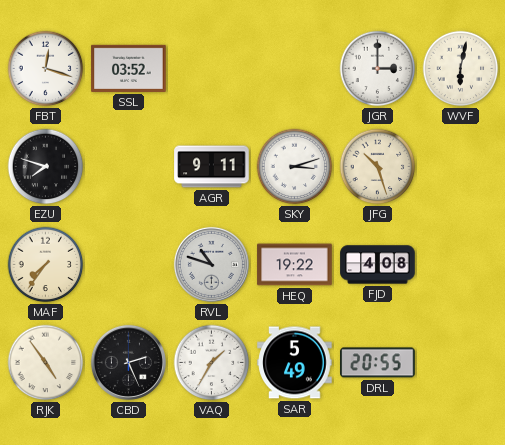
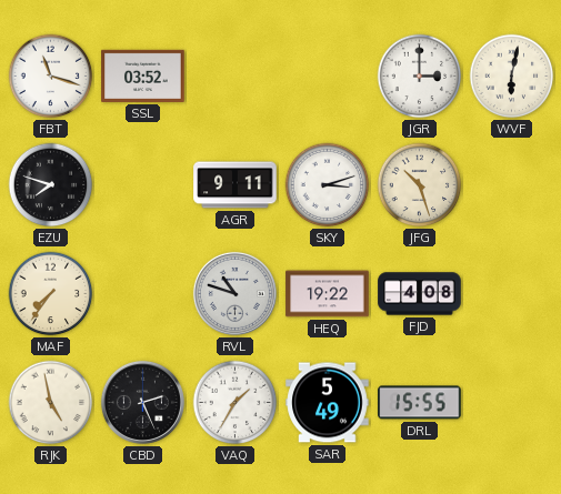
FBT: 12:18 -> 11:18
RJK: 4:54 -> 4:58
DRL: 20:55 -> 15:55
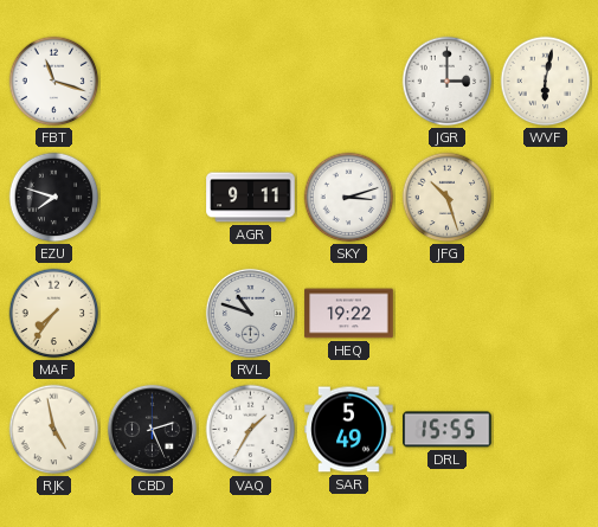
SSL: 03:52 -> none
FJD: 4:08 -> none
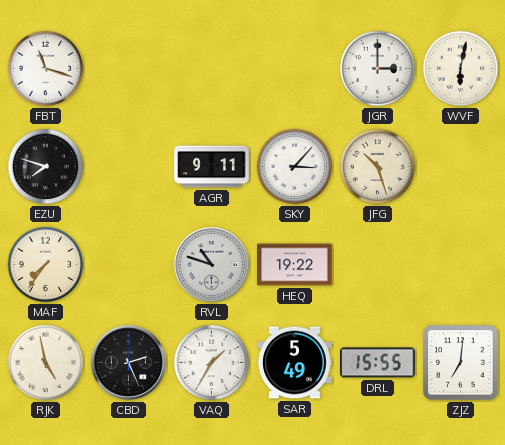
SKY: 3:12 -> 3:07
ZJZ: none -> 7:01
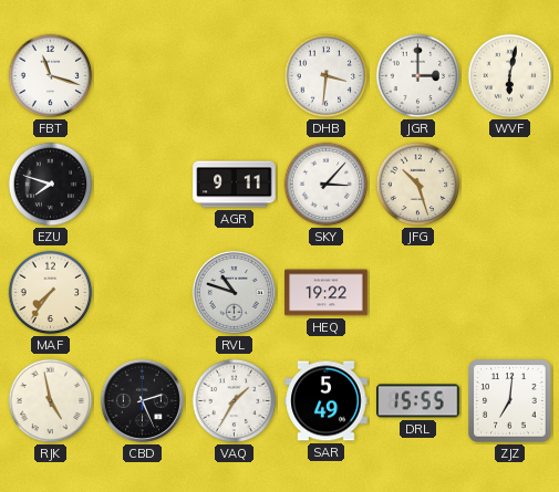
DHB: none -> 3:31
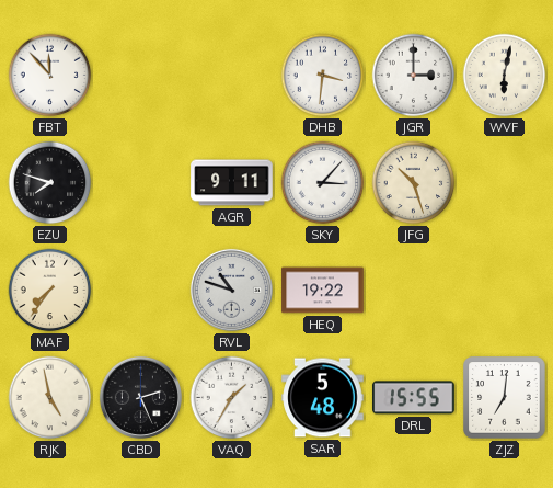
FBT: 11:18 -> 11:53
SAR: 5:49 -> 5:48
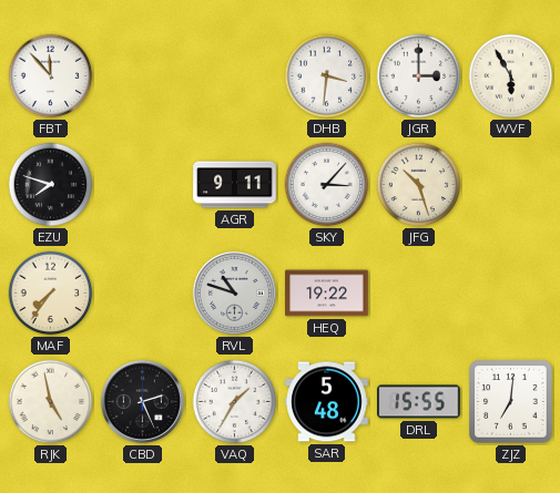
WVF: 6:02 -> 5:55
